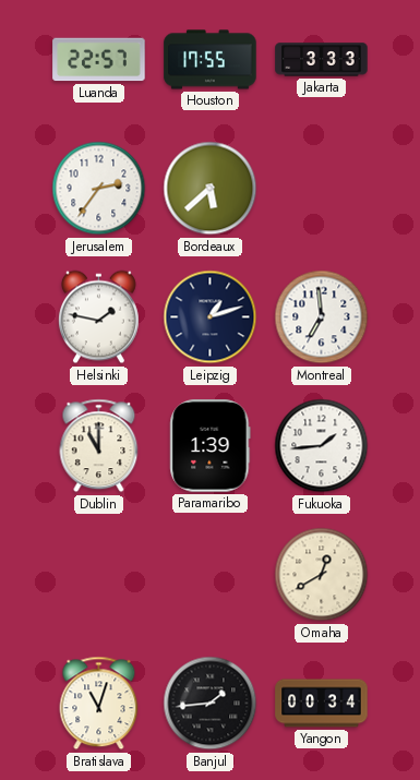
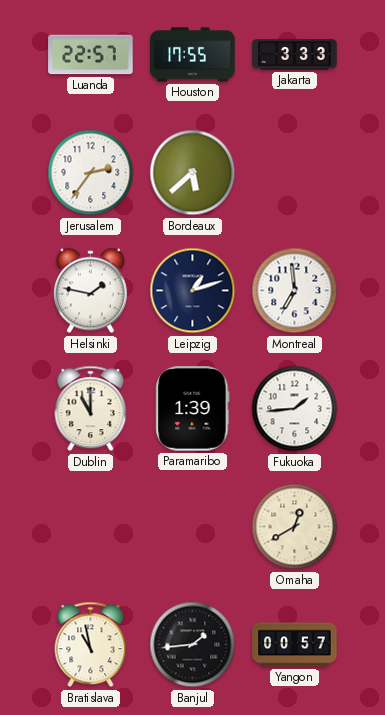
Bratislava: 11:03 -> 10:58
Yangon: 00:34 -> 00:57
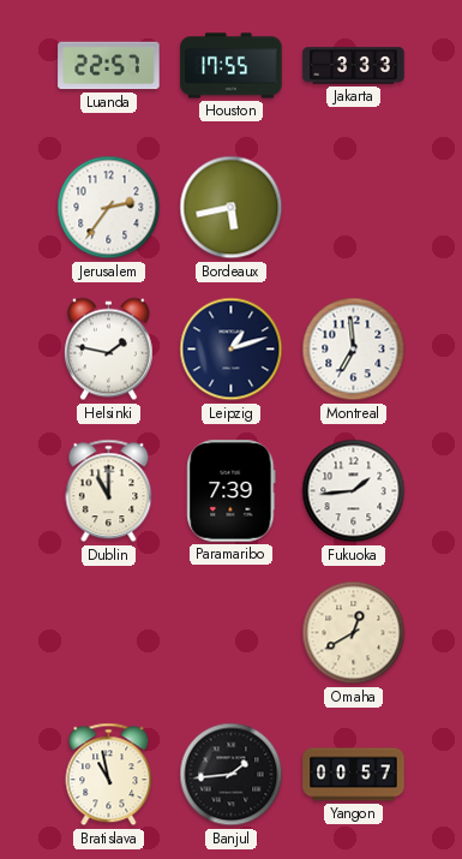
Bordeaux: 5:38 -> 5:43
Paramaribo: 1:39 -> 7:39
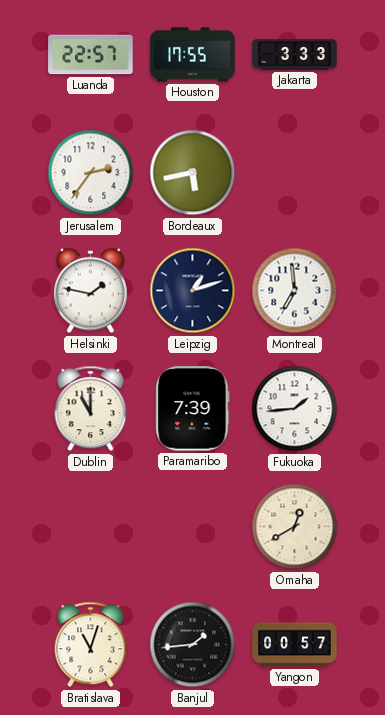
Bratislava: 10:58 -> 11:03
